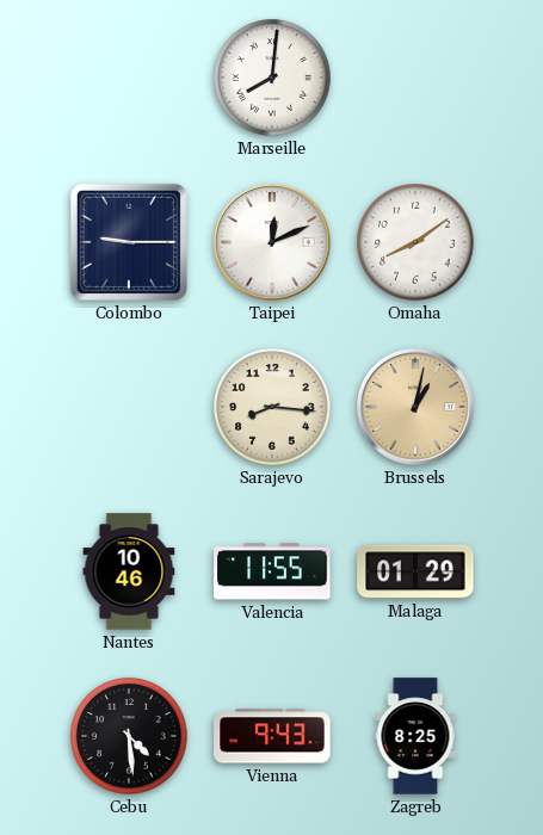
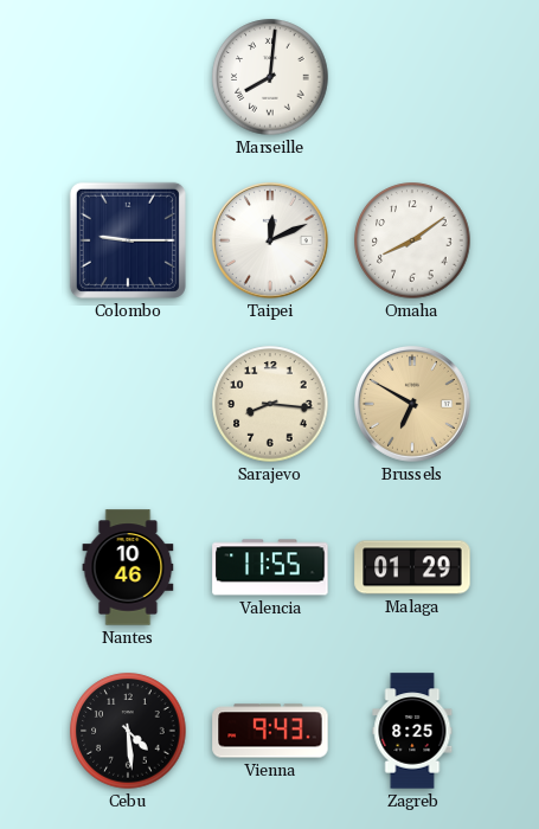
Brussels: 1:02 -> 6:50
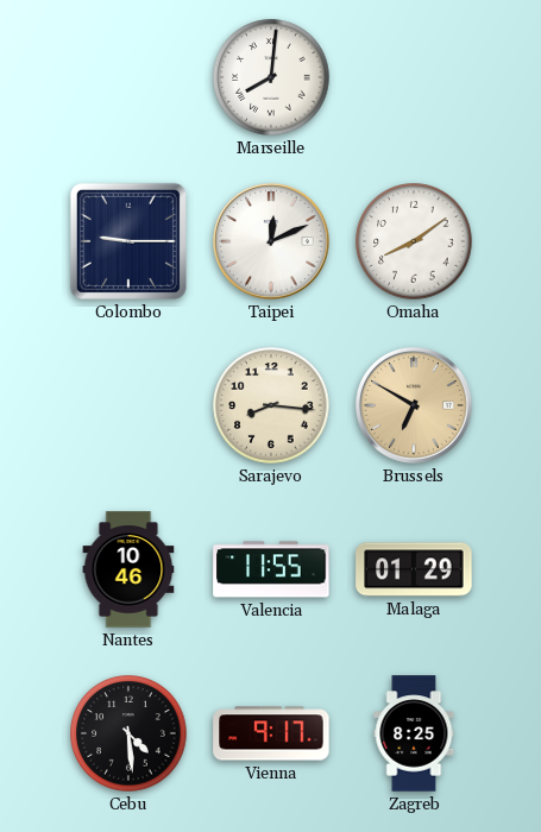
Vienna: 9:43 -> 9:17
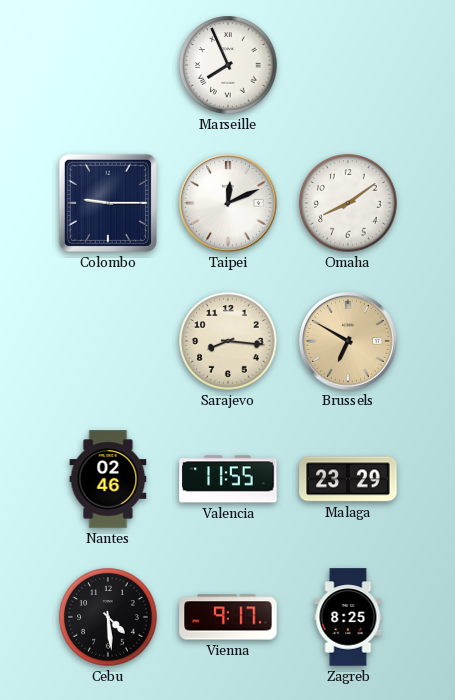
Marseille: 8:01 -> 7:56
Nantes: 10:46 -> 02:46
Malaga: 01:29 -> 23:29
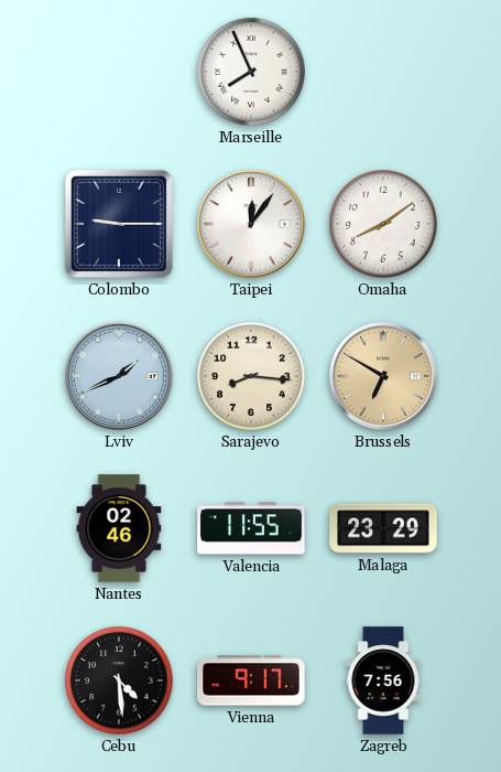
Taipei: 12:11 -> 12:06
Lviv: none -> 1:41
Zagreb: 8:25 -> 7:56
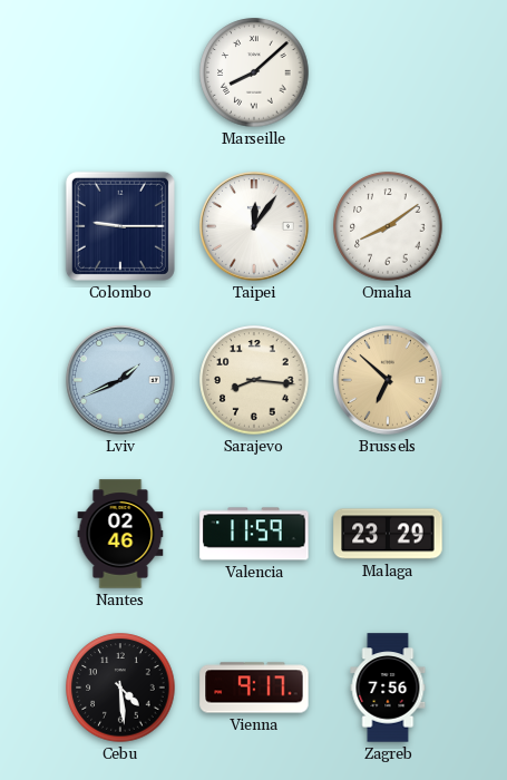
Marseille: 7:56 -> 8:08
Brussels: 6:50 -> 6:52
Valencia: 11:55 -> 11:59
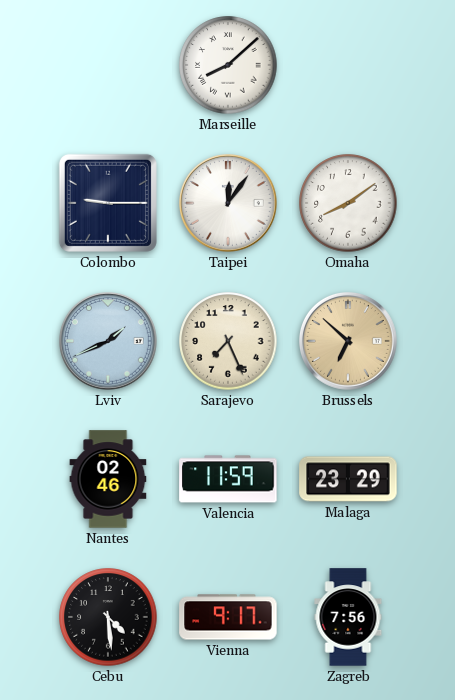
Sarajevo: 8:16 -> 7:26
